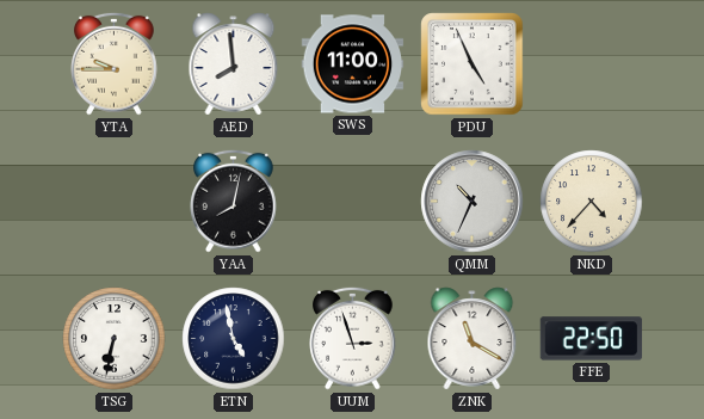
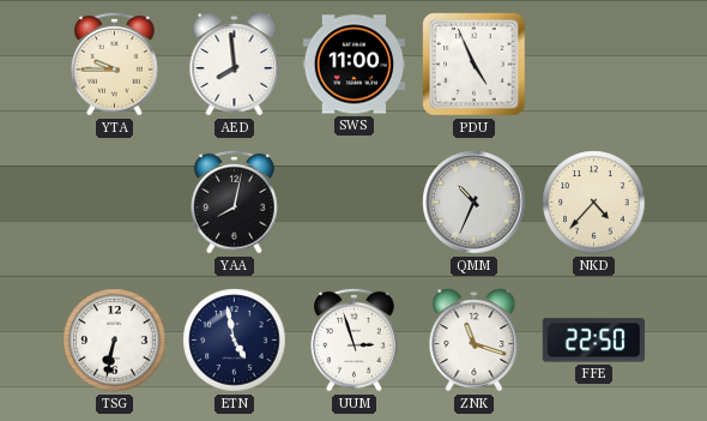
ZNK: 11:20 -> 11:18
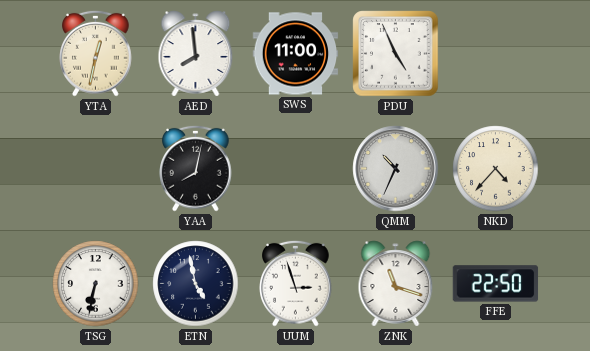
YTA: 9:45 -> 12:32
